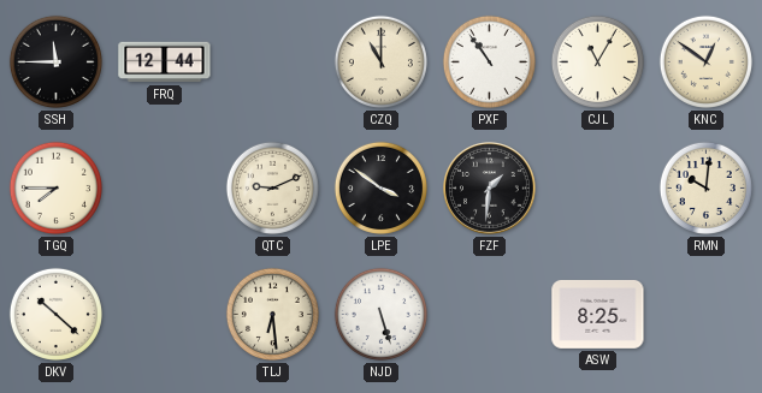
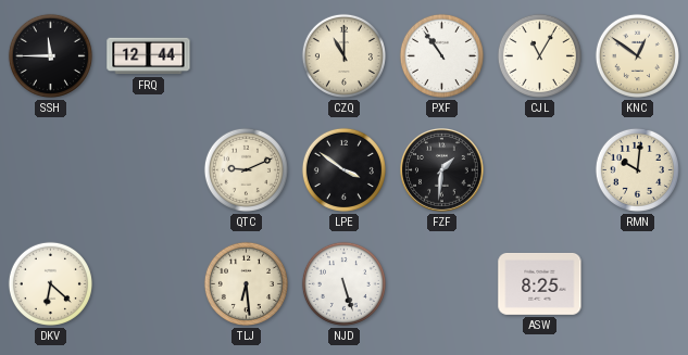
TGQ: 7:45 -> none
DKV: 10:22 -> 6:22
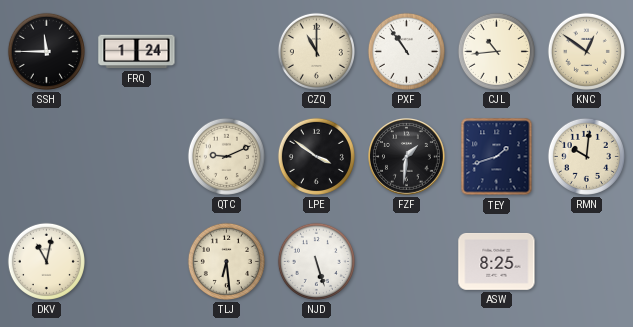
FRQ: 12:44 -> 1:24
CJL: 11:05 -> 10:44
TEY: none -> 1:42
DKV: 6:22 -> 11:02
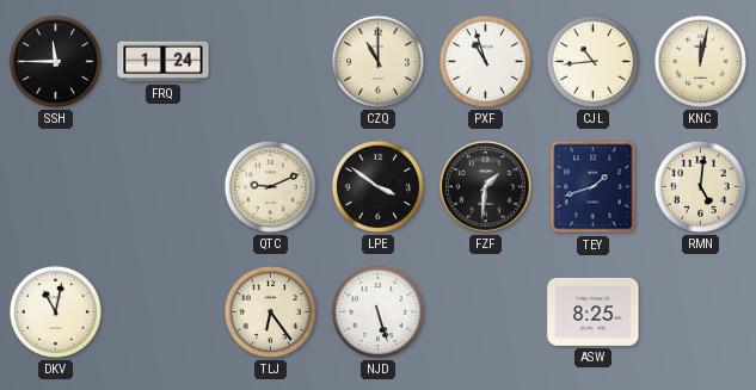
PXF: 10:54 -> 10:57
KNC: 12:51 -> 12:02
RMN: 10:01 -> 5:01
TLJ: 6:29 -> 6:24
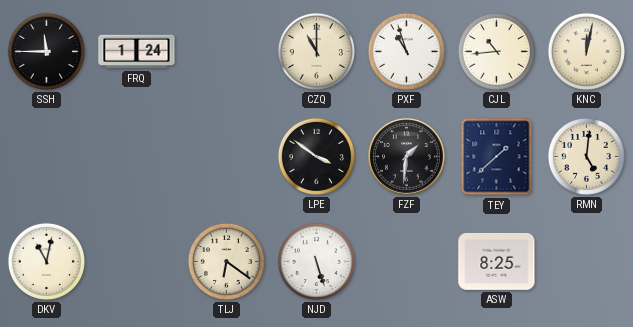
QTC: 9:11 -> none
TEY: 1:42 -> 1:38
TLJ: 6:24 -> 6:21
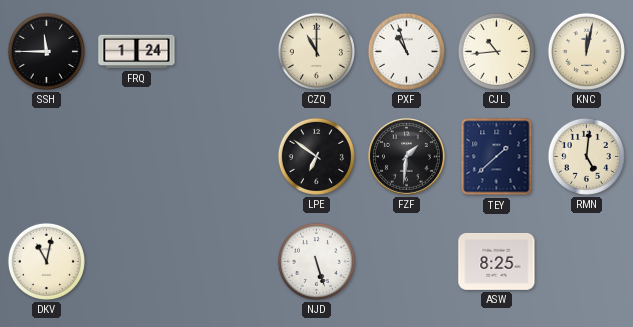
LPE: 3:51 -> 6:51
TLJ: 6:21 -> none
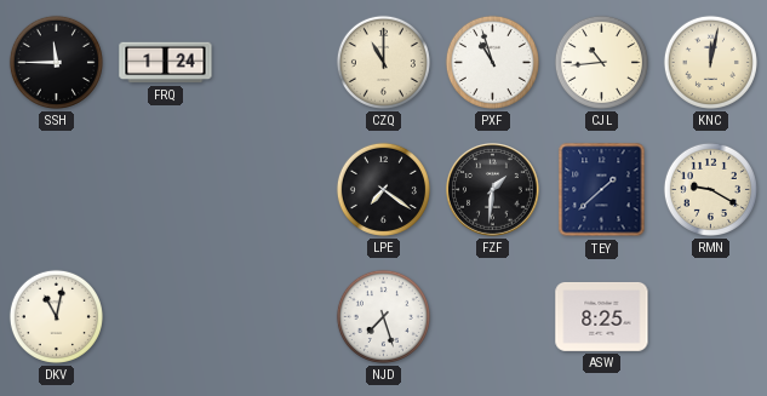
LPE: 6:51 -> 7:21
RMN: 5:01 -> 9:20
NJD: 5:27 -> 7:27
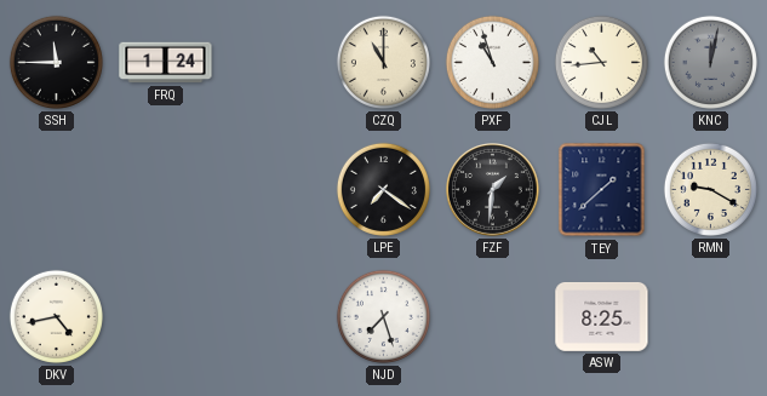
KNC dial: cream -> grey
DKV: 11:02 -> 4:43
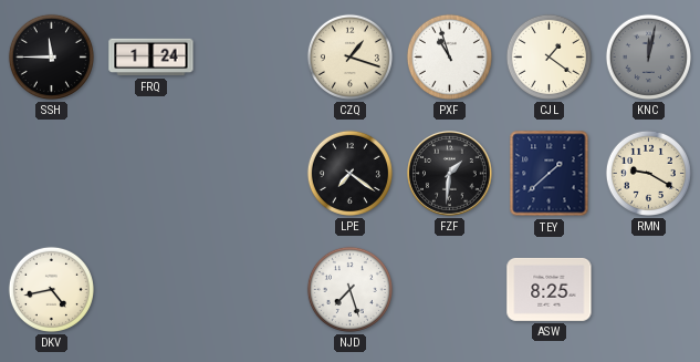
CZQ: 11:00 -> 1:18
CJL: 10:44 -> 1:21
